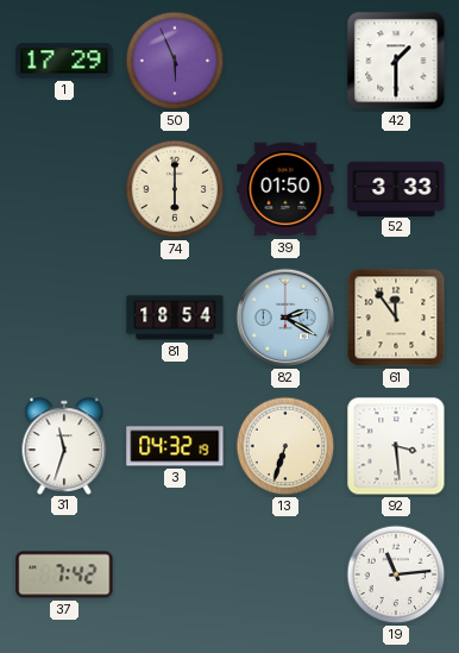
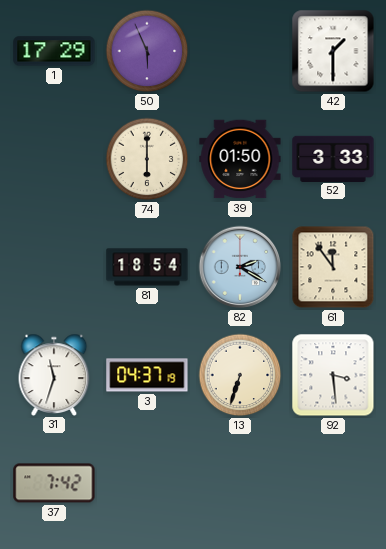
3: 04:32 -> 04:37
19: 11:14 -> none
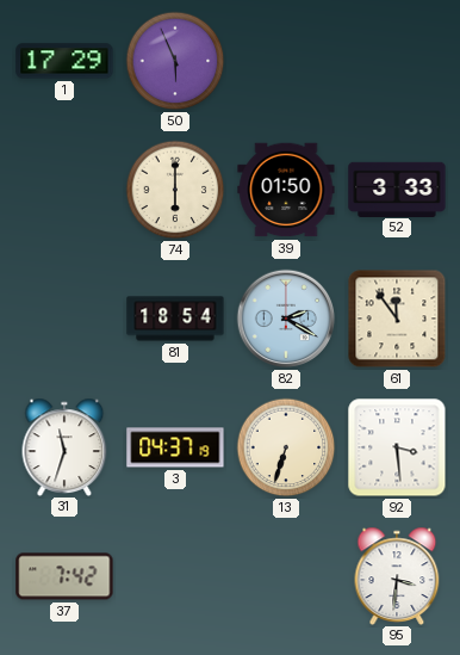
42: 1:30 -> none
95: none -> 3:31
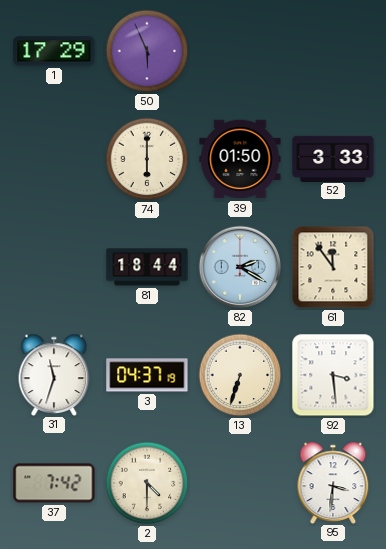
81: 18:54 -> 18:44
2: none -> 4:30
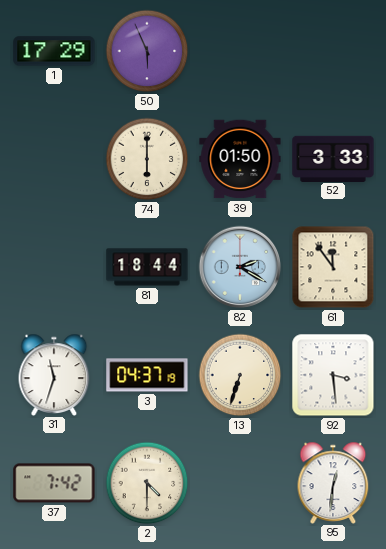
95: 3:31 -> 12:31
